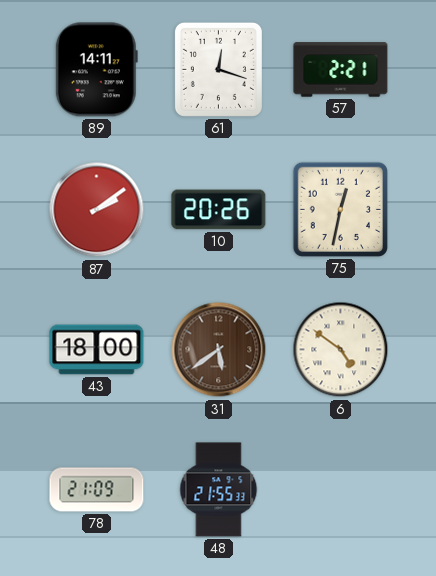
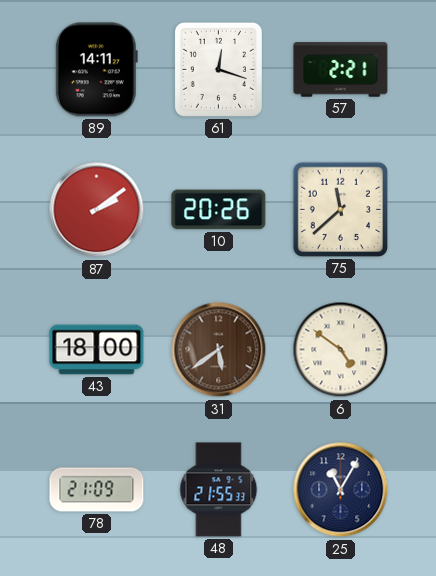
75: 12:32 -> 11:38
25: none -> 11:05
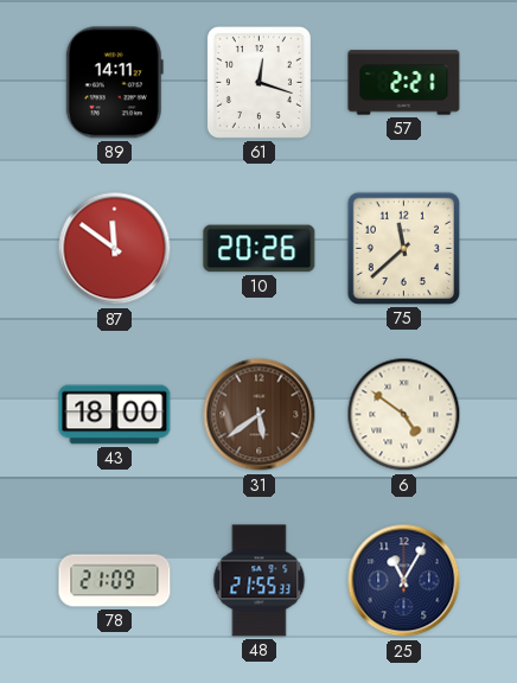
87: 2:09 -> 11:51
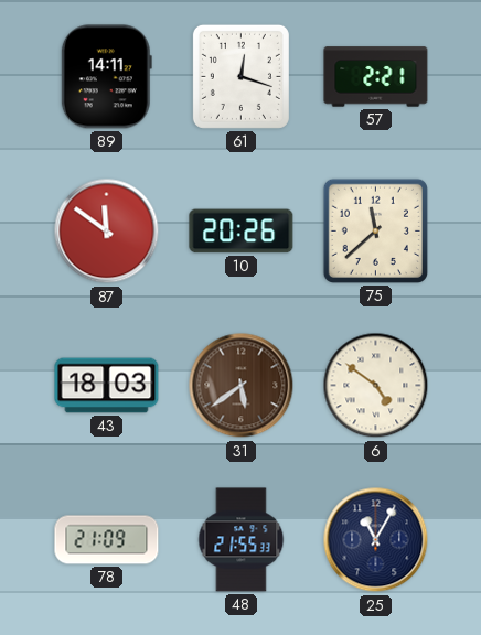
43: 18:00 -> 18:03
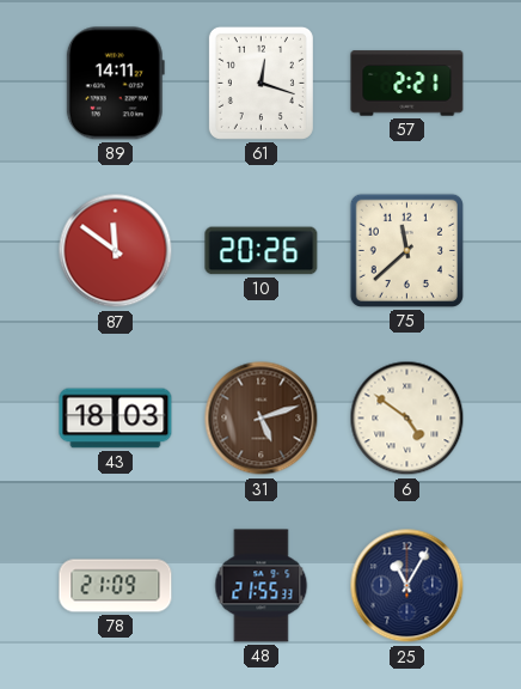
31: 5:39 -> 5:12
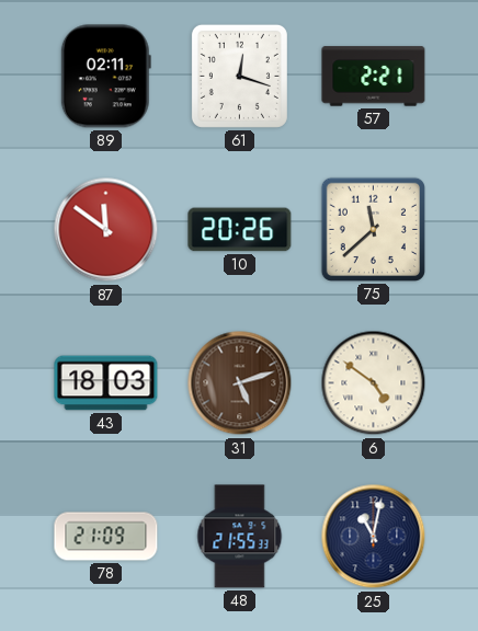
89: 14:11 -> 02:11
25: 11:05 -> 11:02
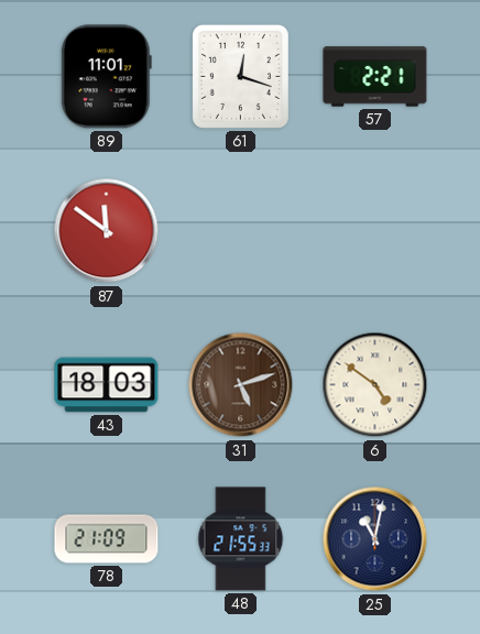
89: 02:11 -> 11:01
10: 20:26 -> none
75: 11:38 -> none
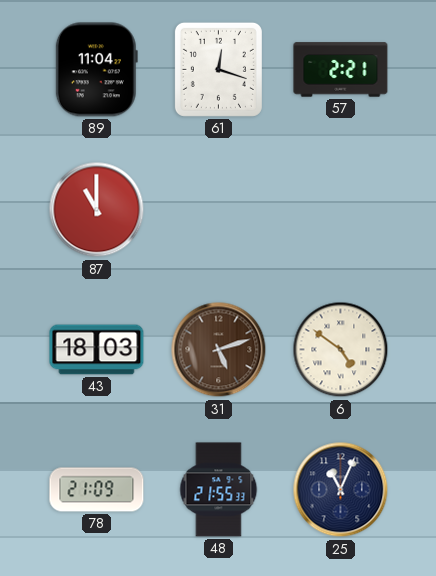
89: 11:01 -> 11:04
87: 11:51 -> 11:00
25: 11:02 -> 11:04
